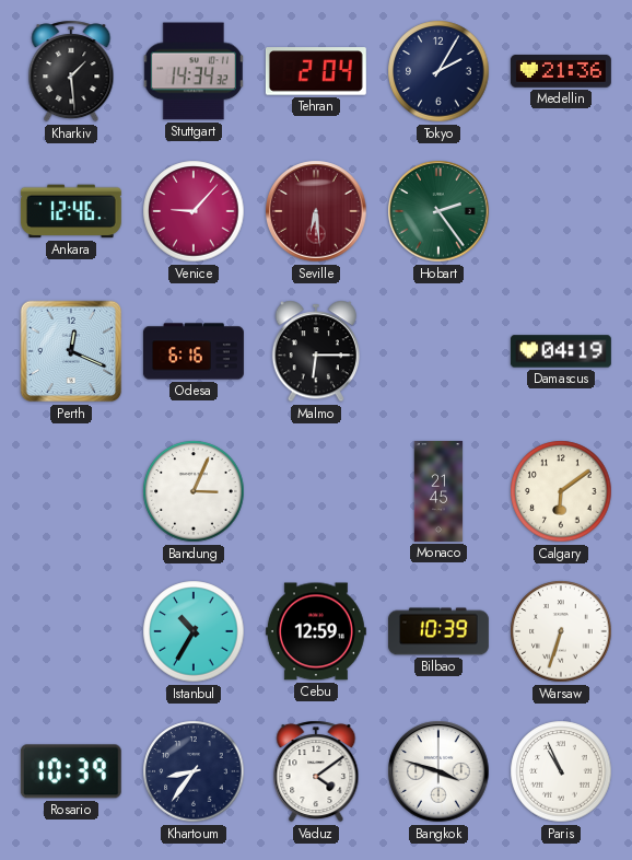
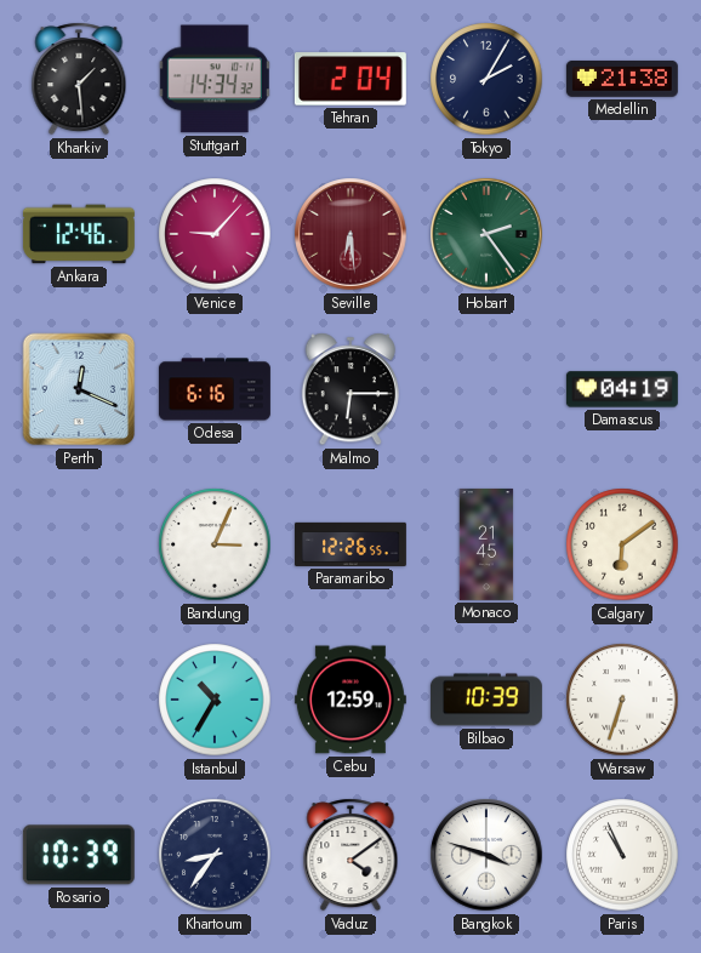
Medellin: 21:36 -> 21:38
Paramaribo: none -> 12:26
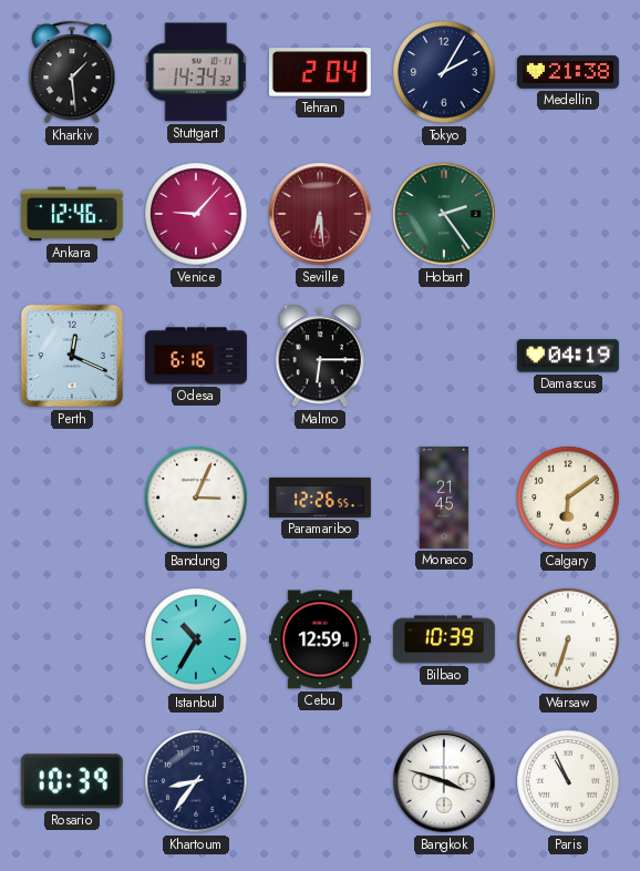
Vaduz: 4:09 -> none
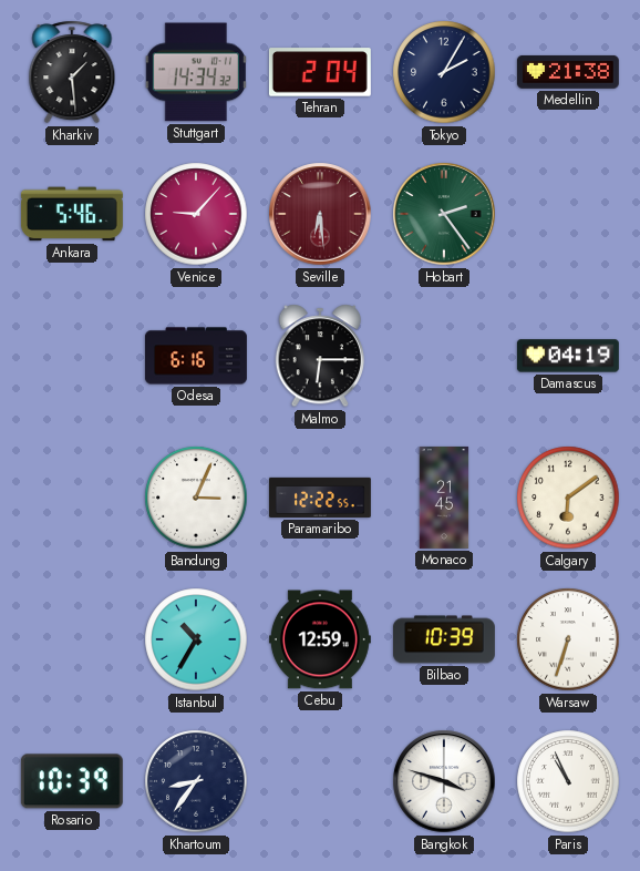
Ankara: 12:46 -> 5:46
Perth: 12:19 -> none
Paramaribo: 12:26 -> 12:22
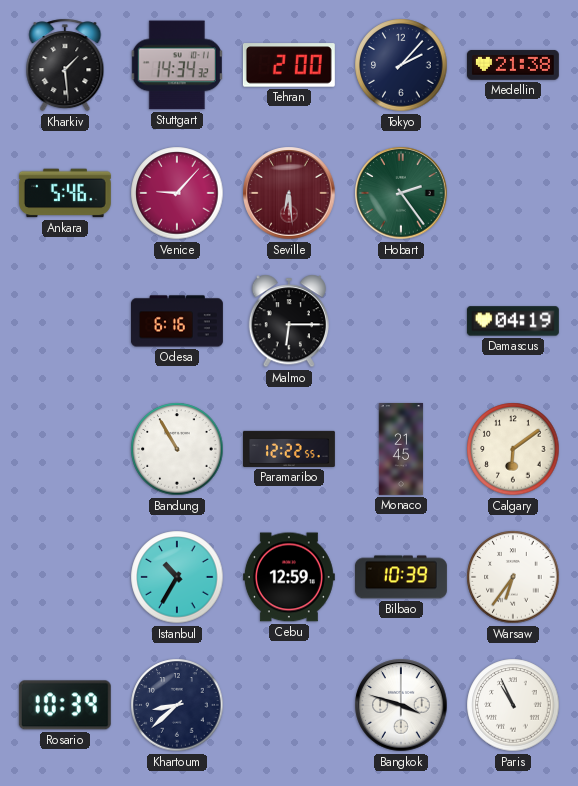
Tehran: 2:04 -> 2:00
Tokyo: 2:05 -> 2:07
Bandung: 3:04 -> 10:55
Warsaw: 6:33 -> 6:36
Khartoum: 8:36 -> 8:38
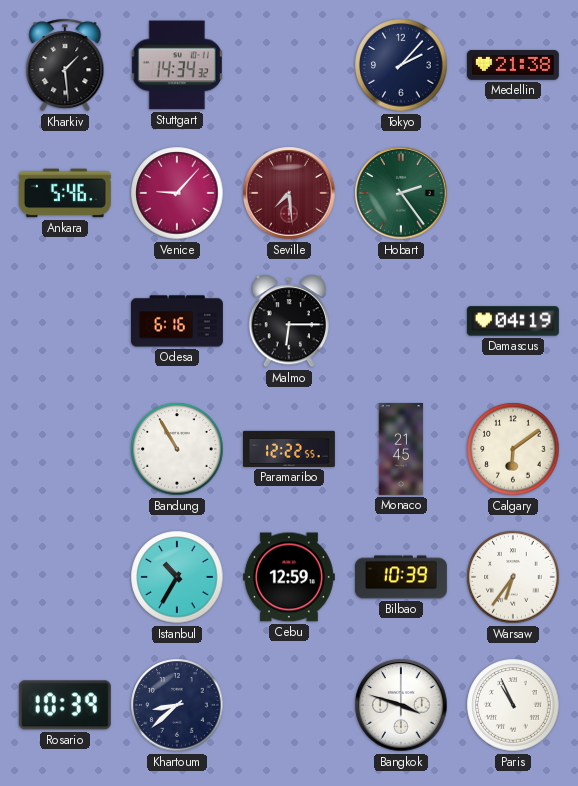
Tehran: 2:00 -> none
Seville: 6:29 -> 7:29
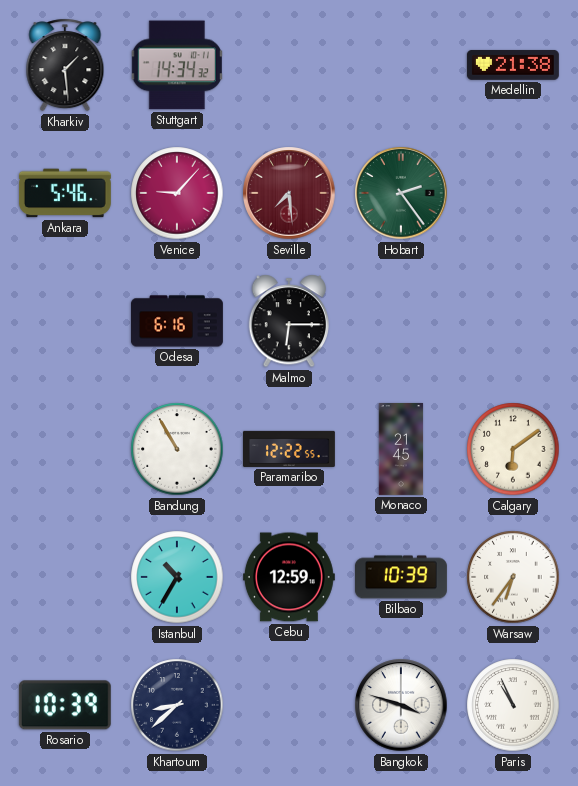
Tokyo: 2:07 -> none
Damascus: 04:19 -> none
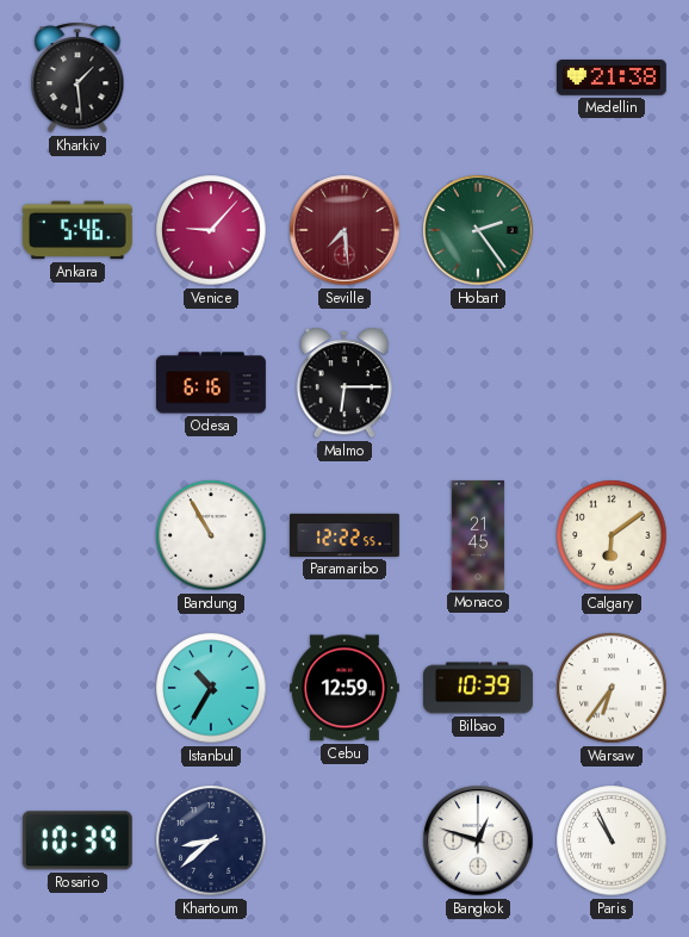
Stuttgart: 14:34 -> none
Bangkok: 3:48 -> 12:48
